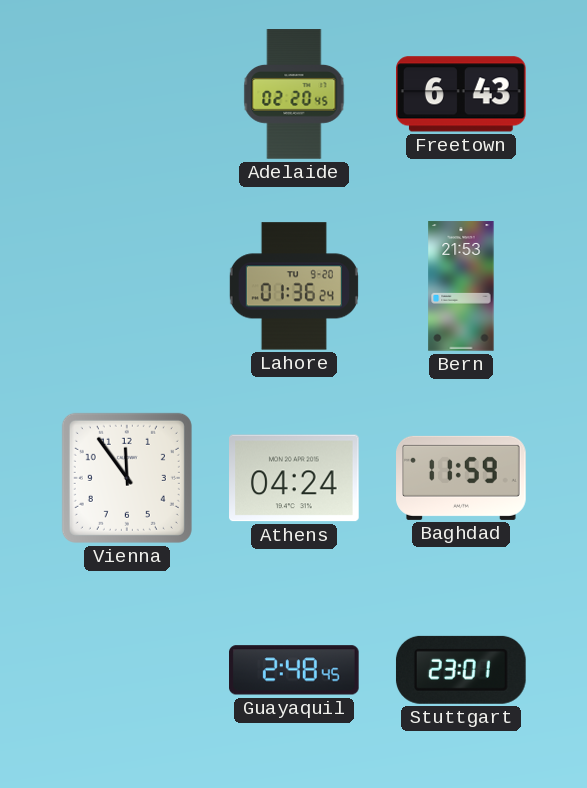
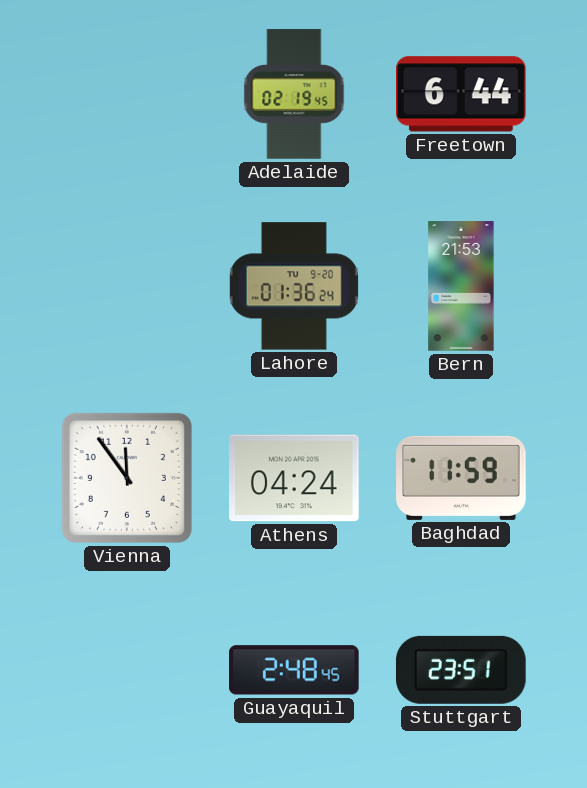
Adelaide: 02:20 -> 02:19
Freetown: 6:43 -> 6:44
Stuttgart: 23:01 -> 23:51
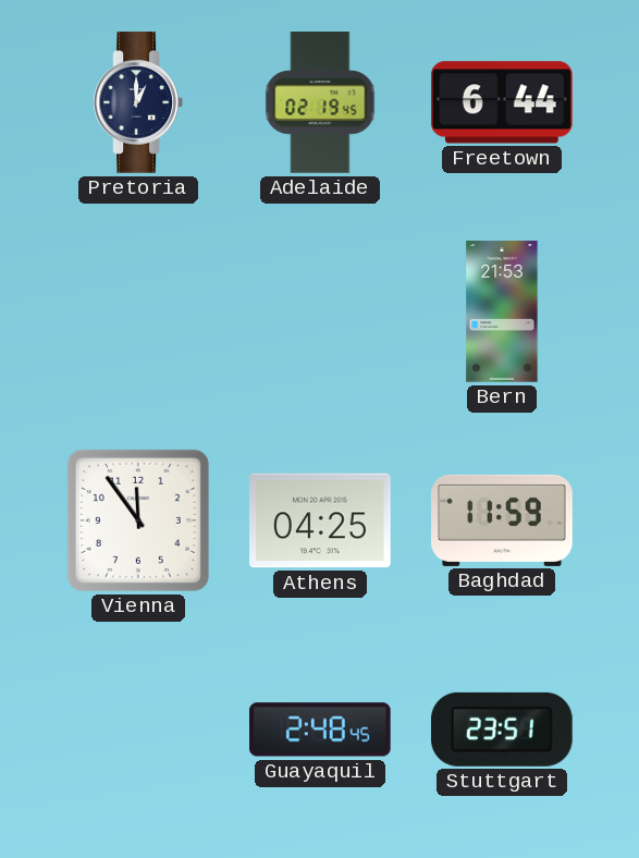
Pretoria: none -> 1:00
Lahore: 01:36 -> none
Athens: 04:24 -> 04:25
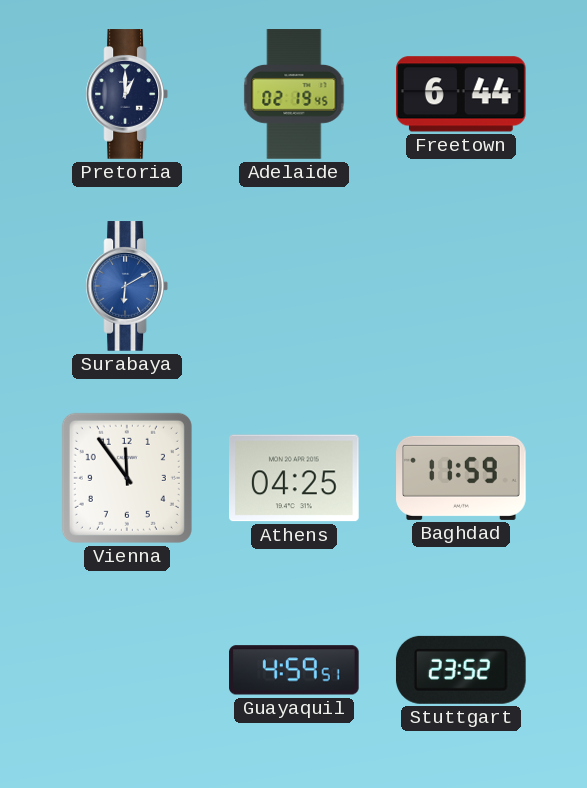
Surabaya: none -> 6:10
Bern: 21:53 -> none
Guayaquil: 2:48 -> 4:59
Stuttgart: 23:51 -> 23:52
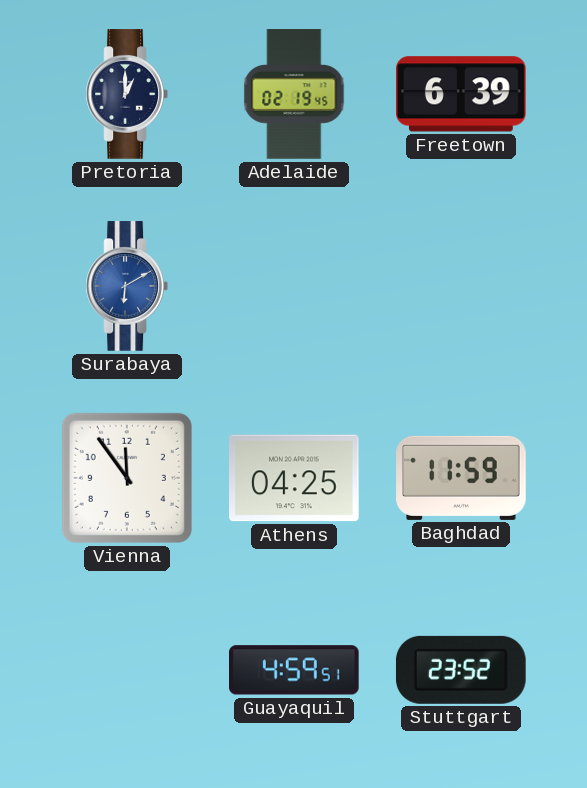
Freetown: 6:44 -> 6:39
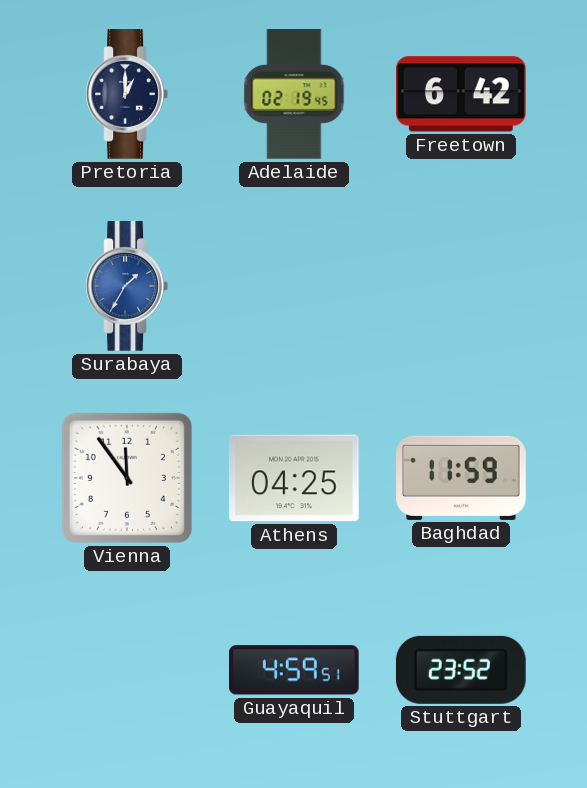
Freetown: 6:39 -> 6:42
Surabaya: 6:10 -> 1:35
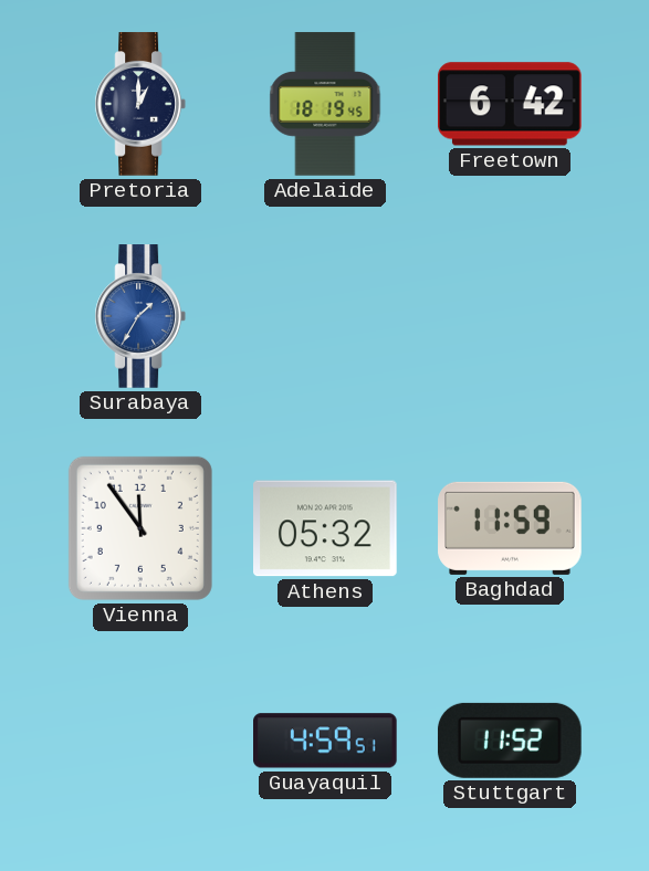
Adelaide: 02:19 -> 18:19
Athens: 04:25 -> 05:32
Stuttgart: 23:52 -> 11:52
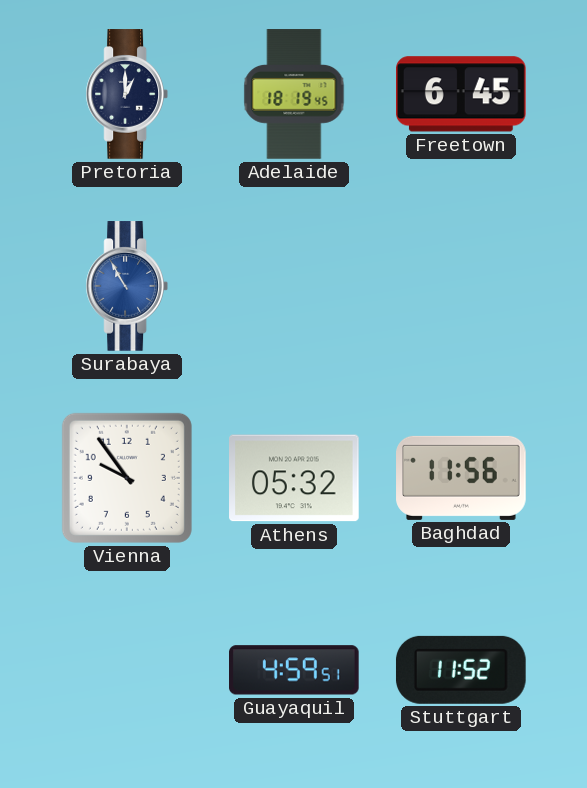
Freetown: 6:42 -> 6:45
Surabaya: 1:35 -> 10:55
Vienna: 11:54 -> 9:54
Baghdad: 11:59 -> 11:56
